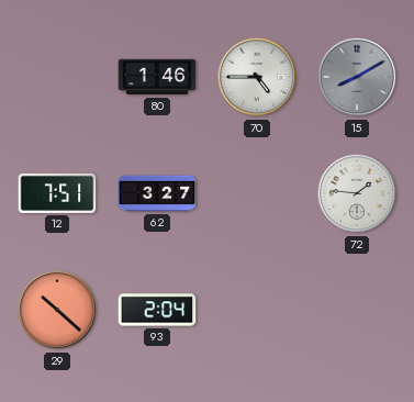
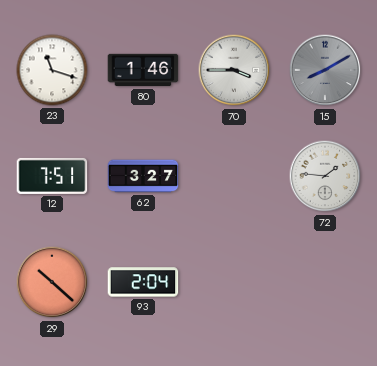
23: none -> 11:18
70: 4:45 -> 3:45
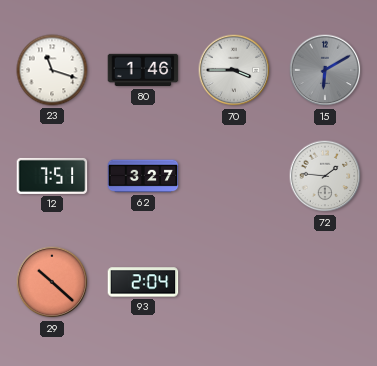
15: 8:10 -> 6:10
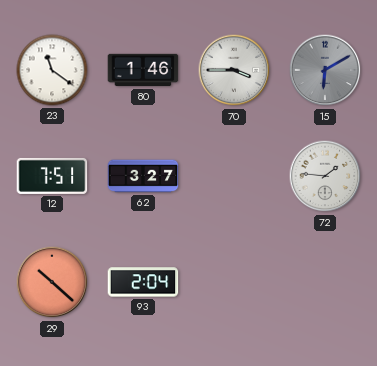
23: 11:18 -> 11:21
